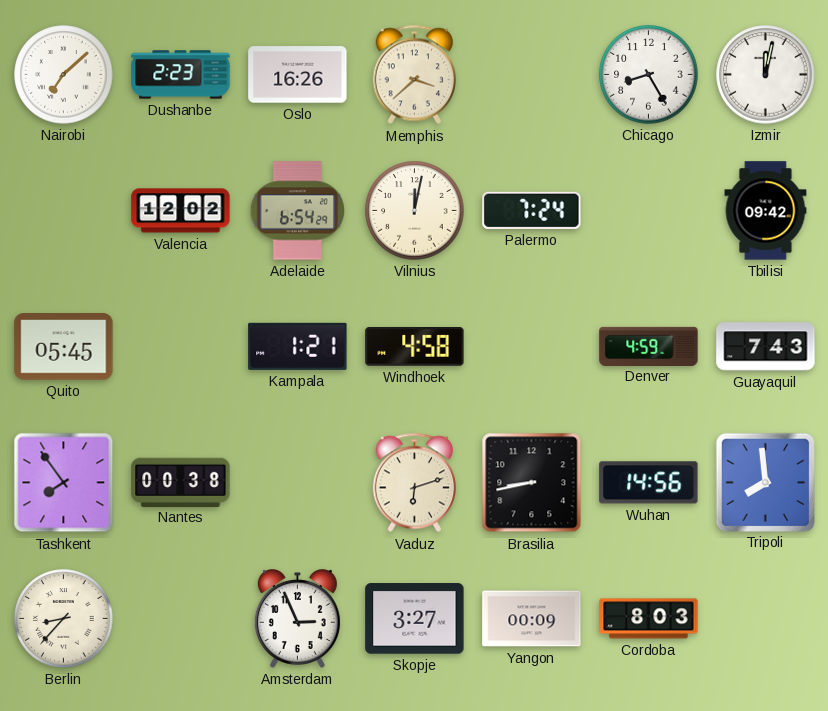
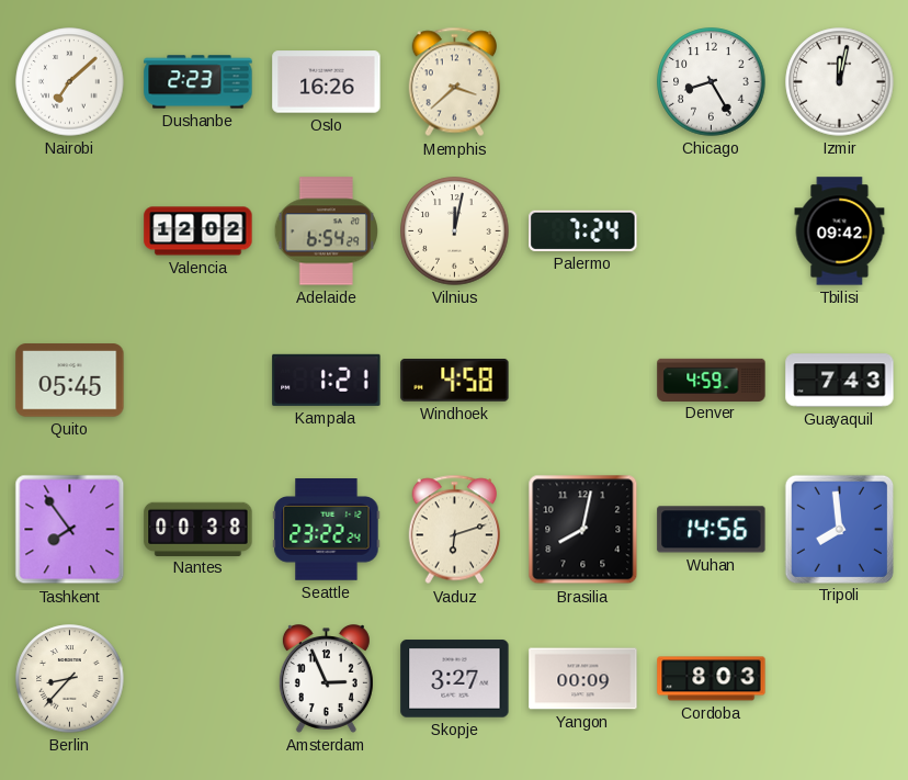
Seattle: none -> 23:22
Brasilia: 8:43 -> 8:02
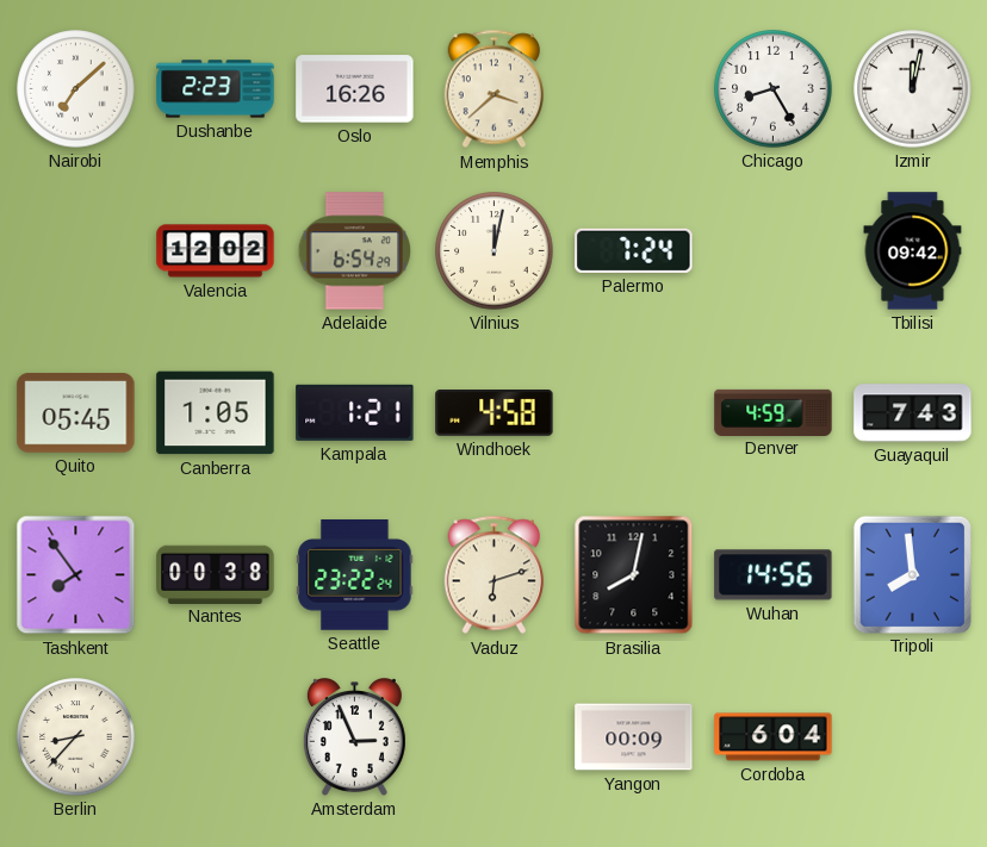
Canberra: none -> 1:05
Skopje: 3:27 -> none
Cordoba: 8:03 -> 6:04
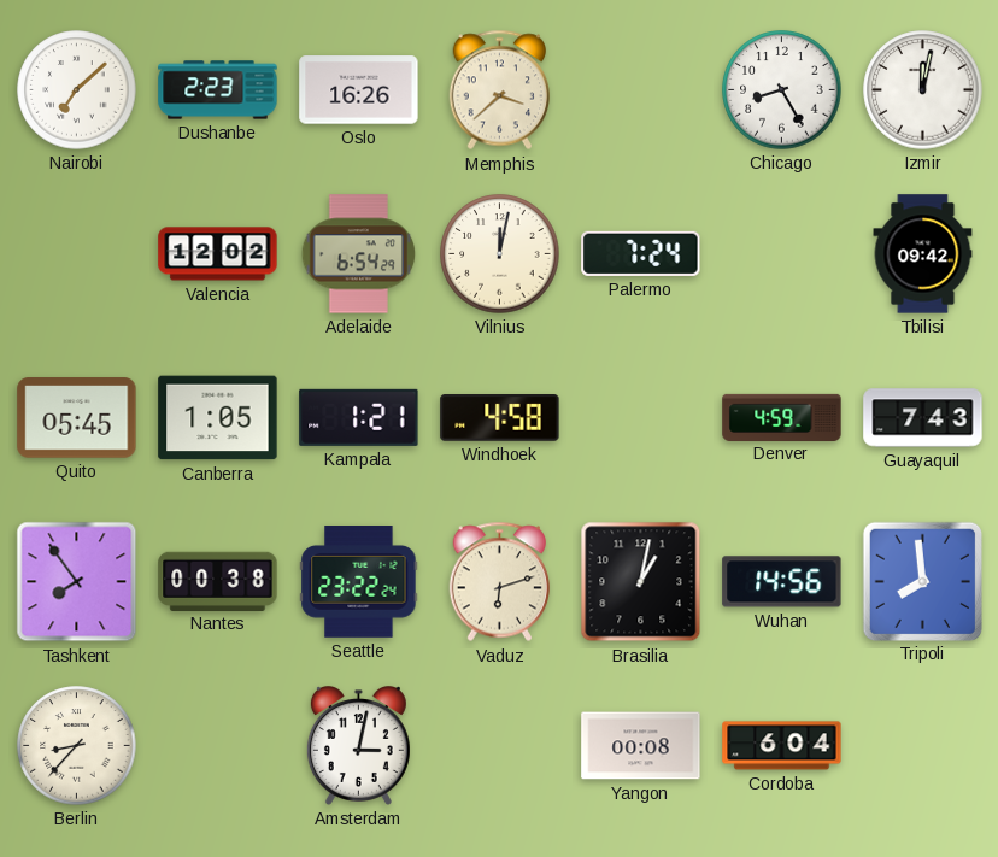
Brasilia: 8:02 -> 1:02
Amsterdam: 2:56 -> 3:02
Yangon: 00:09 -> 00:08
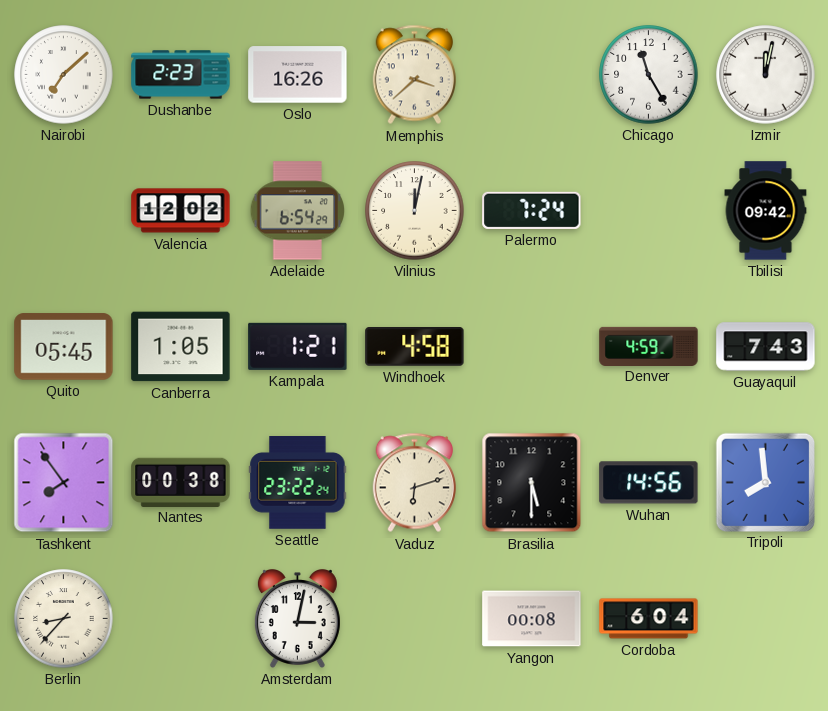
Chicago: 8:25 -> 11:25
Brasilia: 1:02 -> 5:30
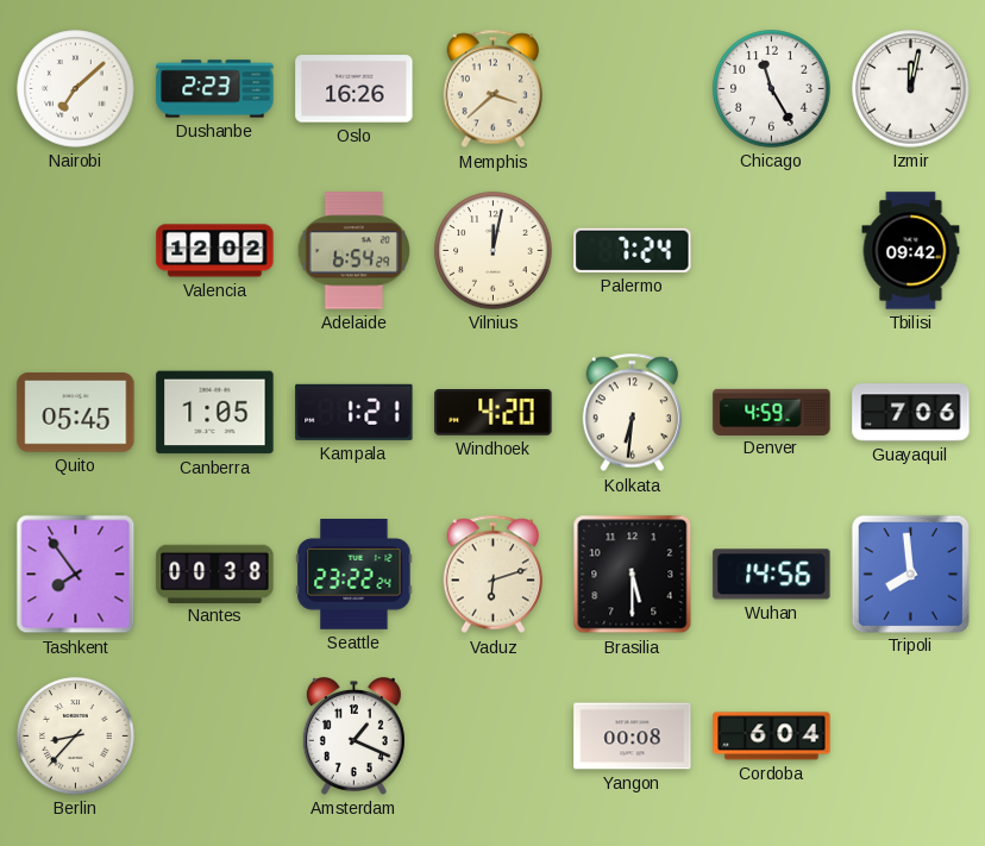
Windhoek: 4:58 -> 4:20
Kolkata: none -> 6:31
Guayaquil: 7:43 -> 7:06
Amsterdam: 3:02 -> 1:19
